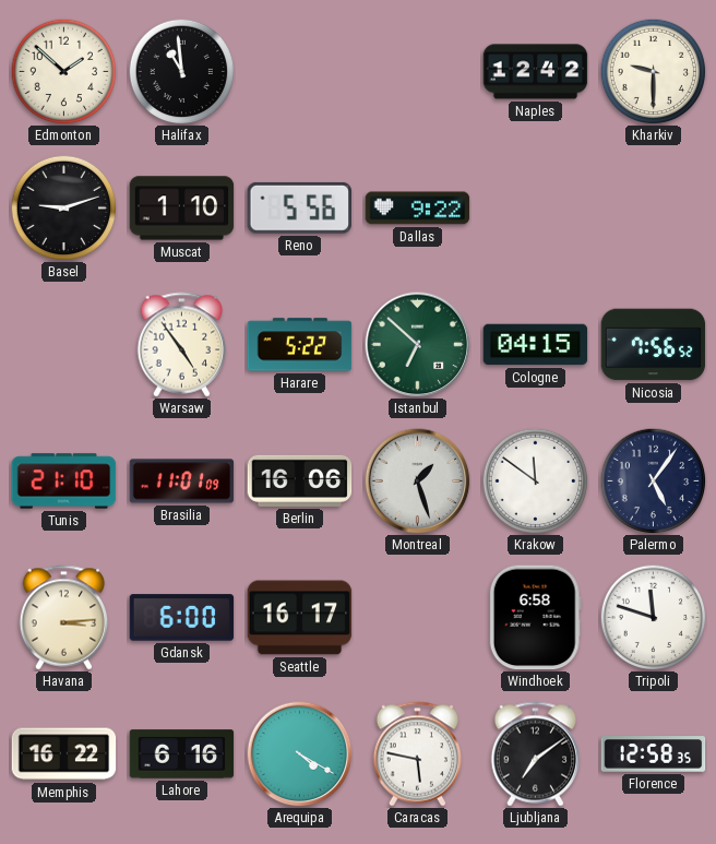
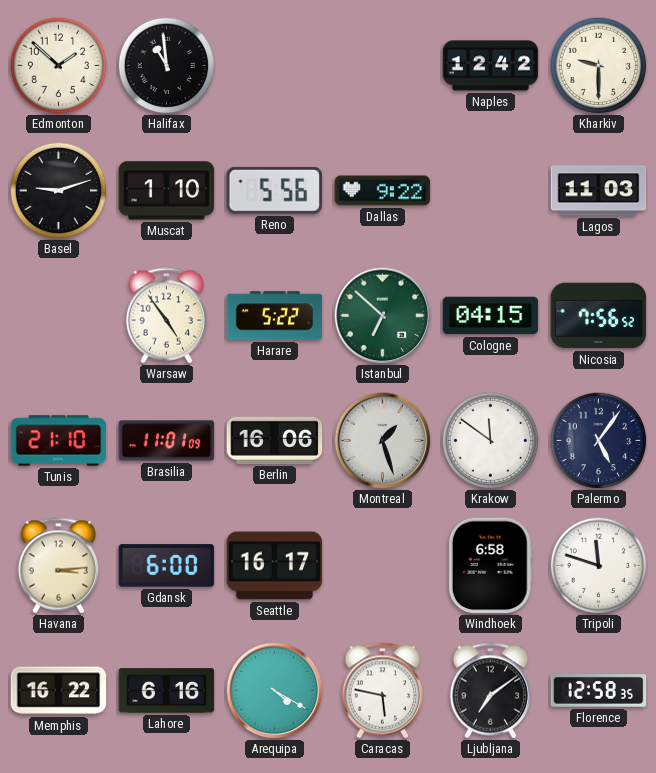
Lagos: none -> 11:03
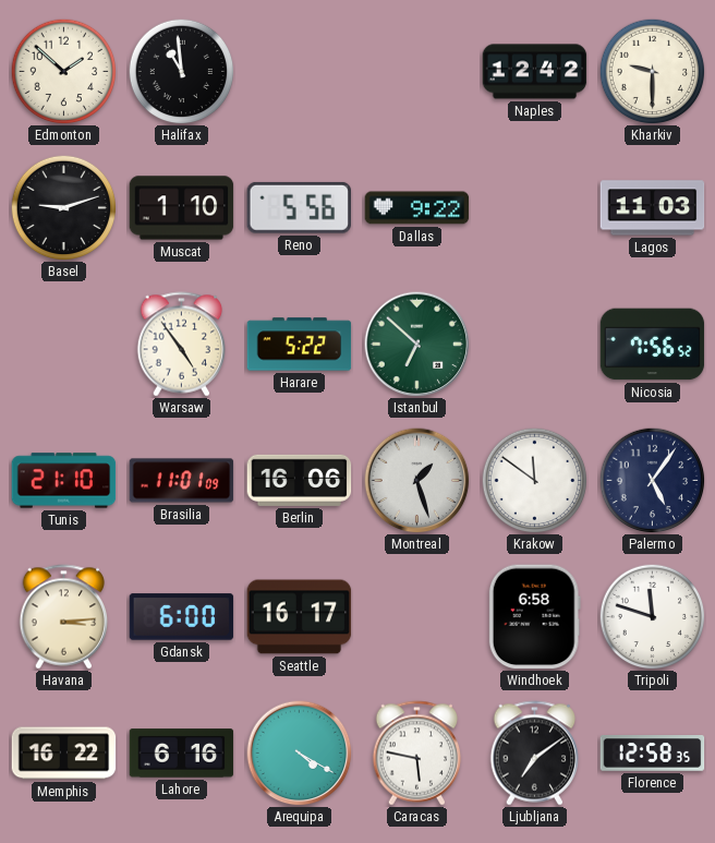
Cologne: 04:15 -> none
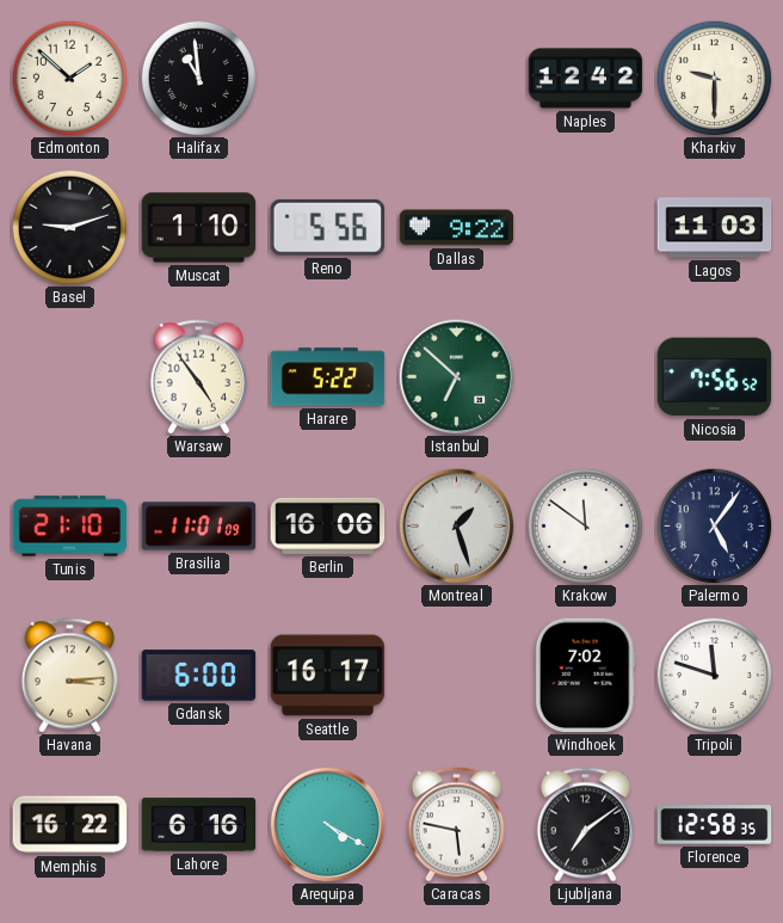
Windhoek: 6:58 -> 7:02
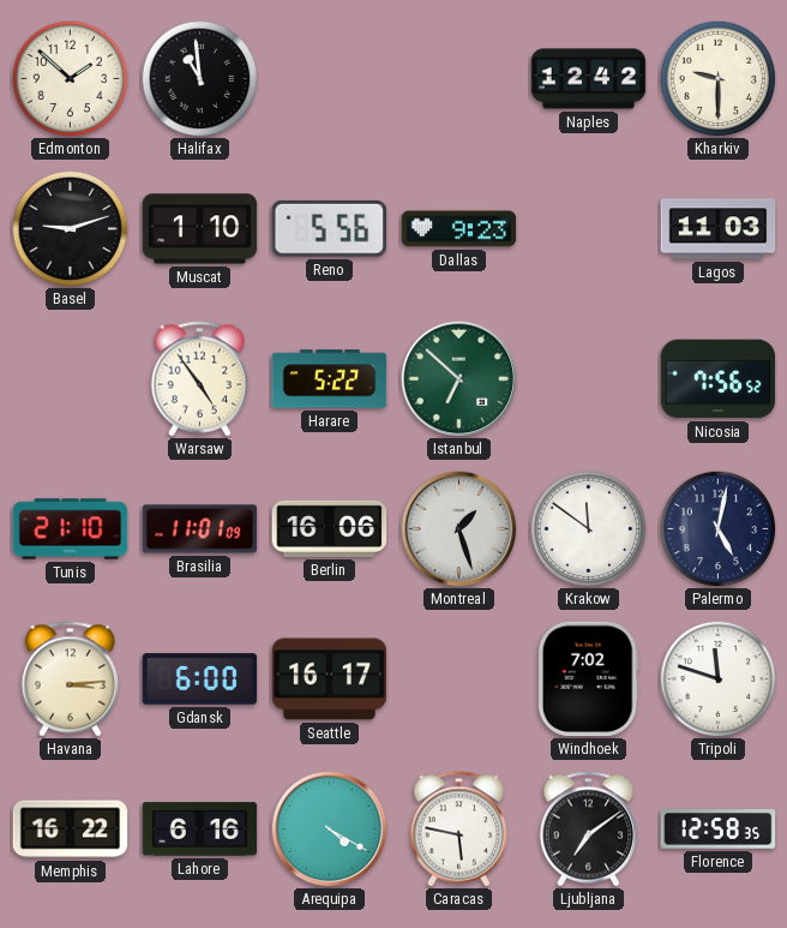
Dallas: 9:22 -> 9:23
Palermo: 5:06 -> 5:02
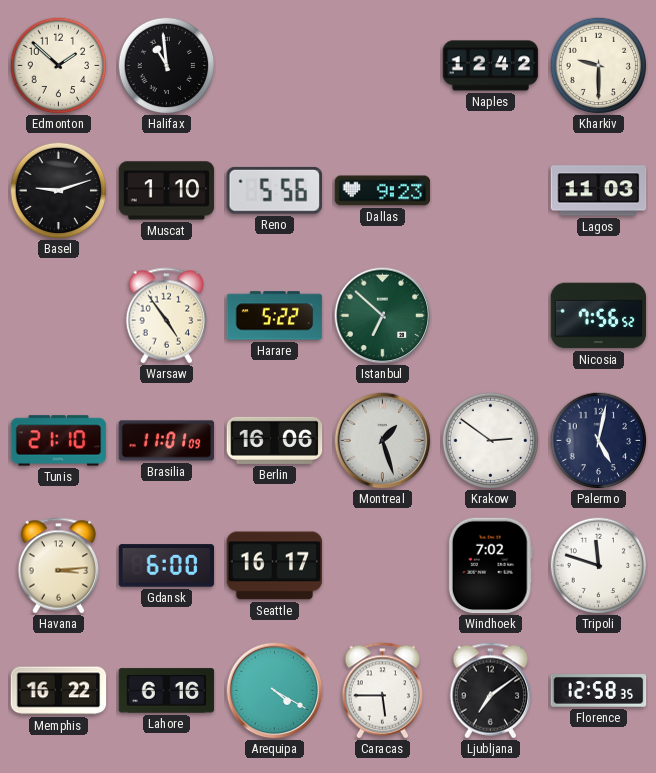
Krakow: 11:51 -> 2:51
Caracas: 5:47 -> 5:45
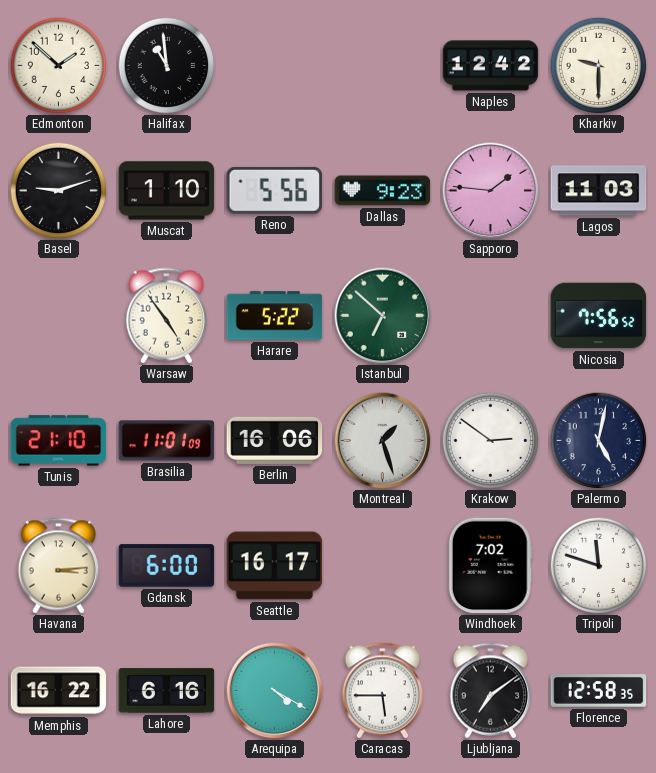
Sapporo: none -> 1:46
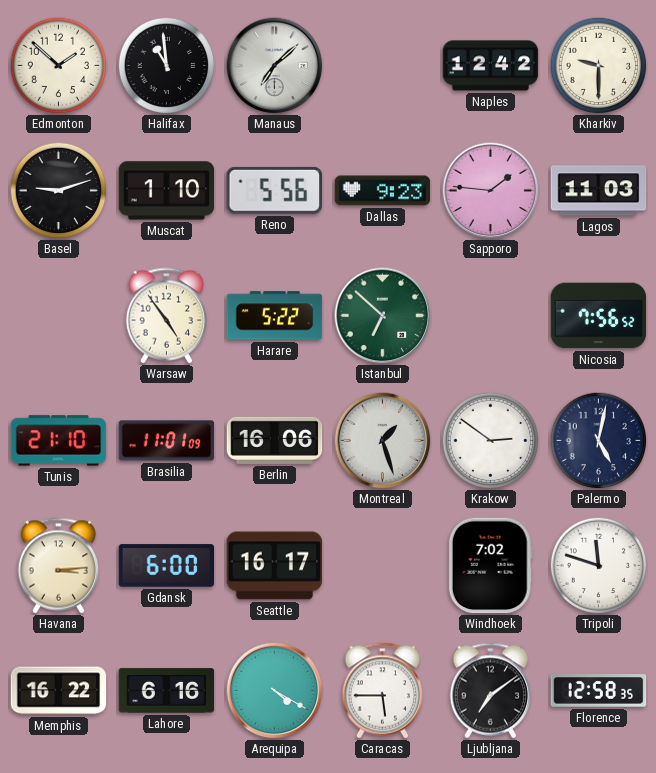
Manaus: none -> 7:08
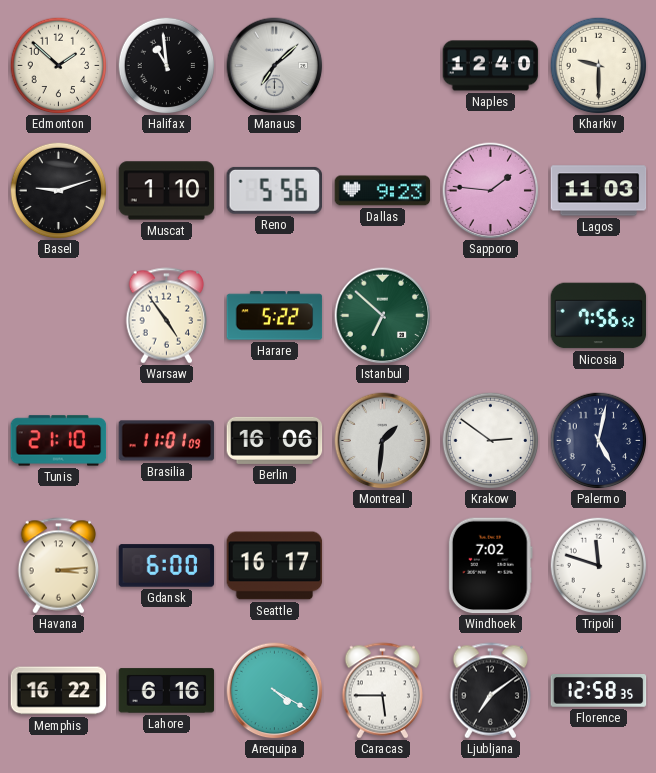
Naples: 12:42 -> 12:40
Montreal: 1:27 -> 1:31
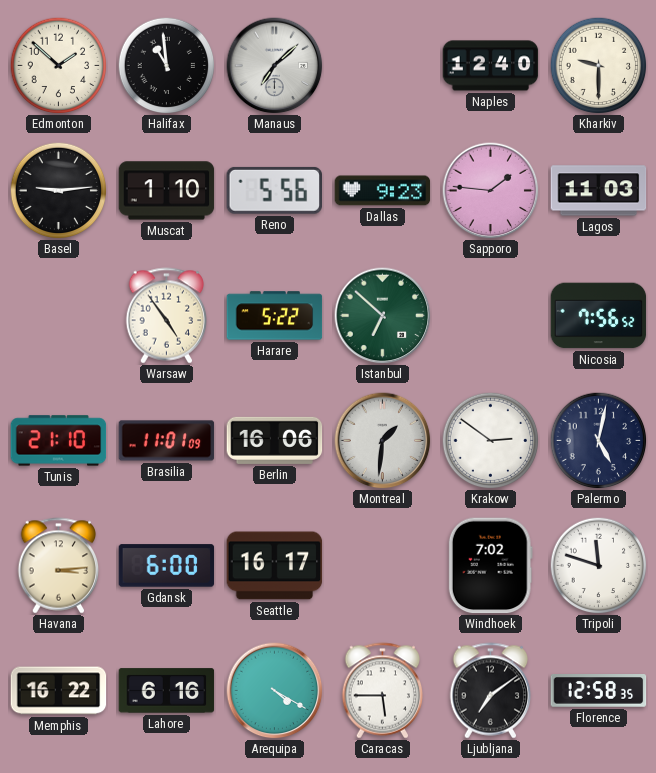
Basel: 9:12 -> 9:14
